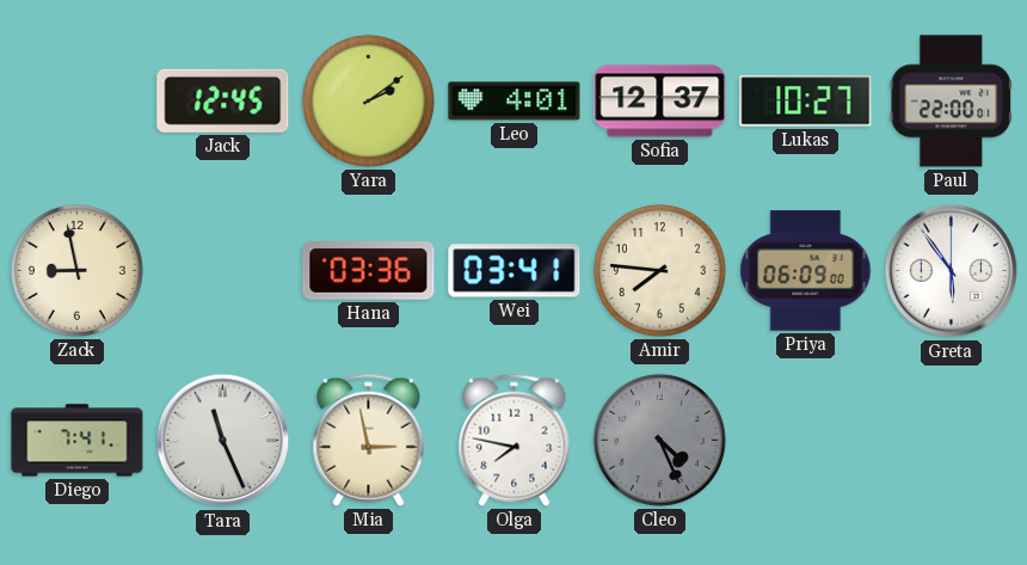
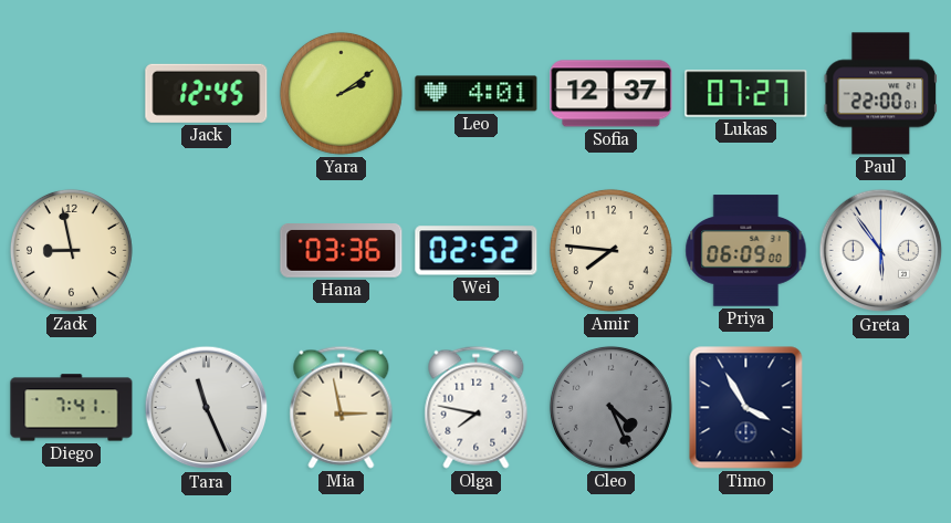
Lukas: 10:27 -> 07:27
Wei: 03:41 -> 02:52
Timo: none -> 3:55
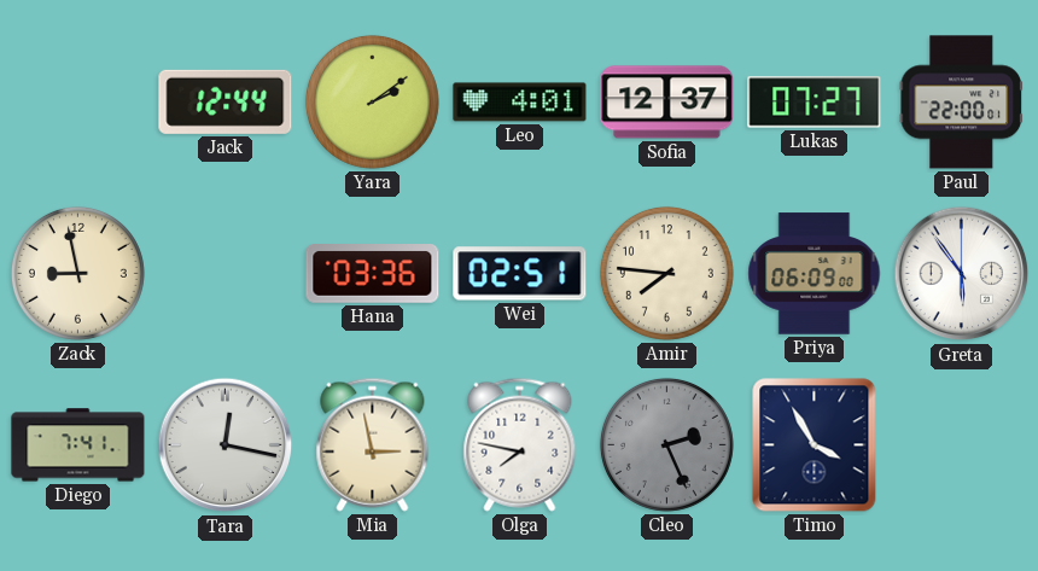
Jack: 12:45 -> 12:44
Wei: 02:52 -> 02:51
Tara: 11:26 -> 12:17
Cleo: 4:26 -> 2:26
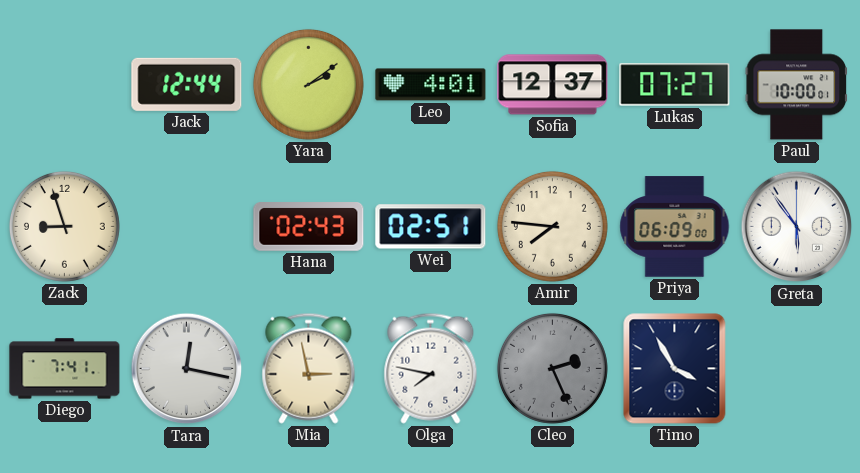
Paul: 22:00 -> 10:00
Zack: 8:58 -> 8:57
Hana: 03:36 -> 02:43
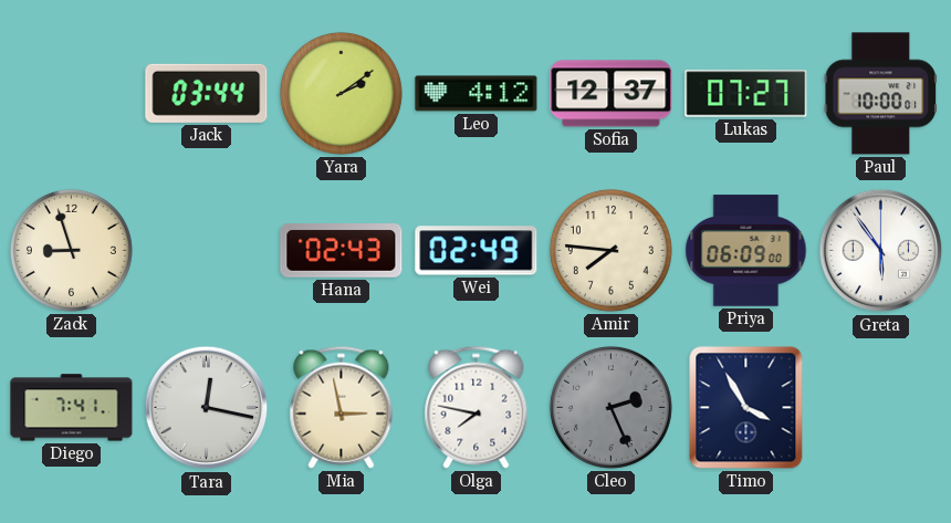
Jack: 12:44 -> 03:44
Leo: 4:01 -> 4:12
Wei: 02:51 -> 02:49
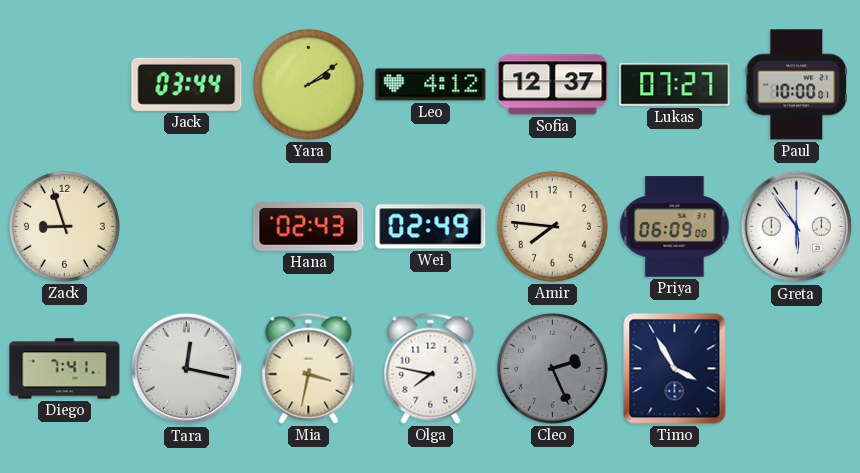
Mia: 2:58 -> 3:32
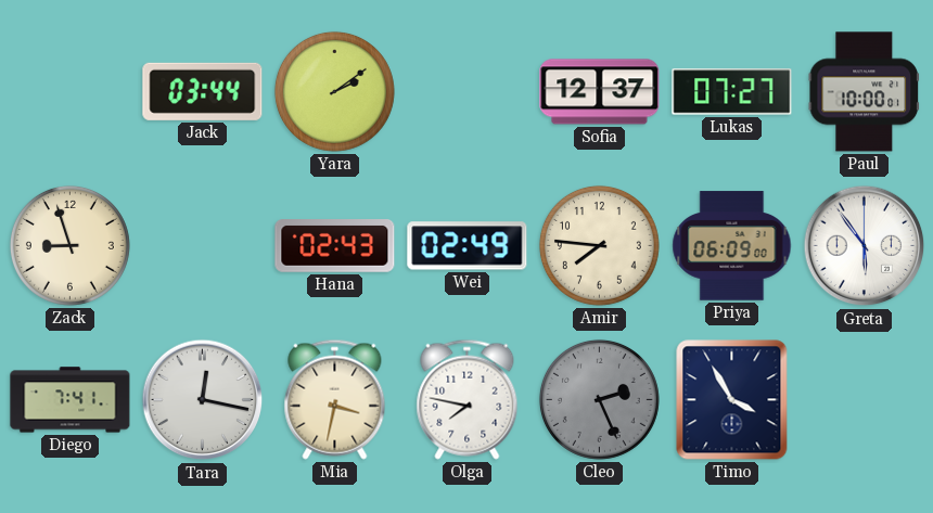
Leo: 4:12 -> none
